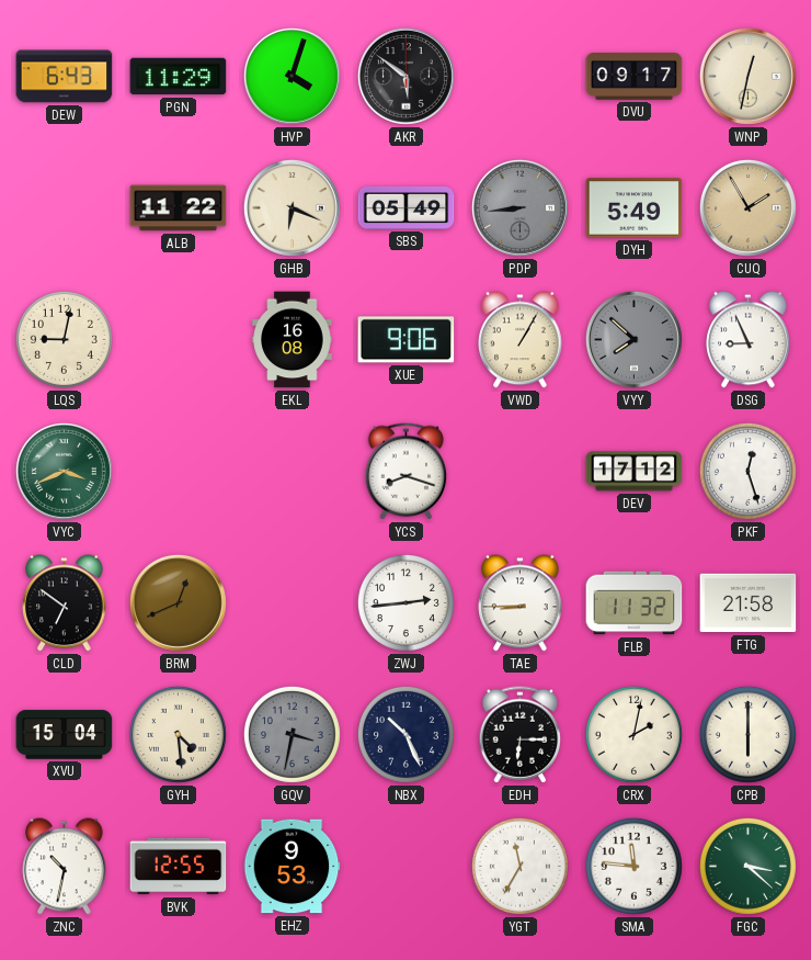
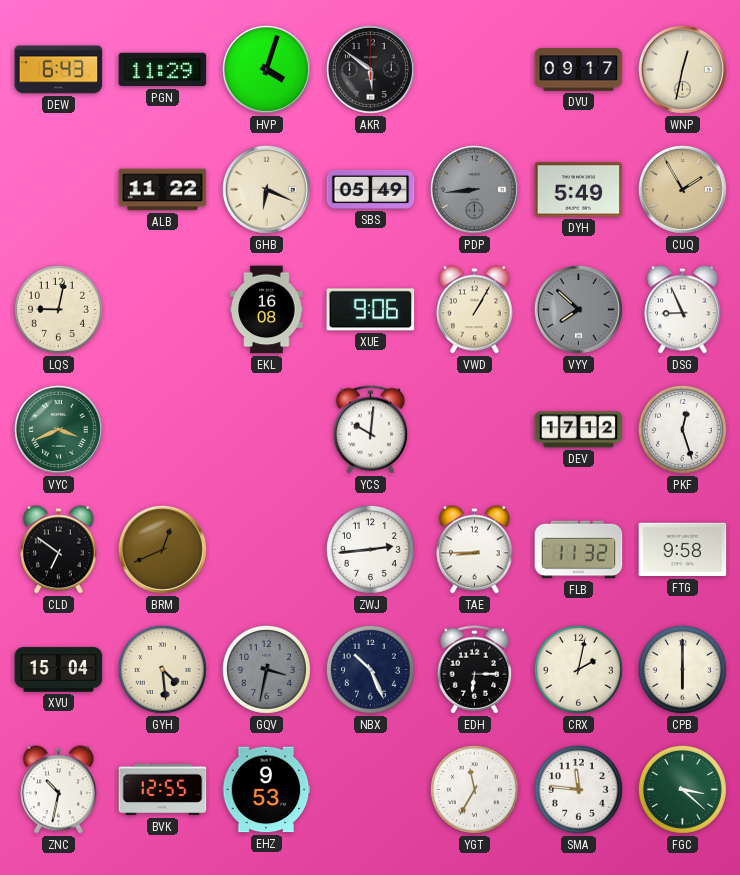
YCS: 8:18 -> 10:01
FTG: 21:58 -> 9:58
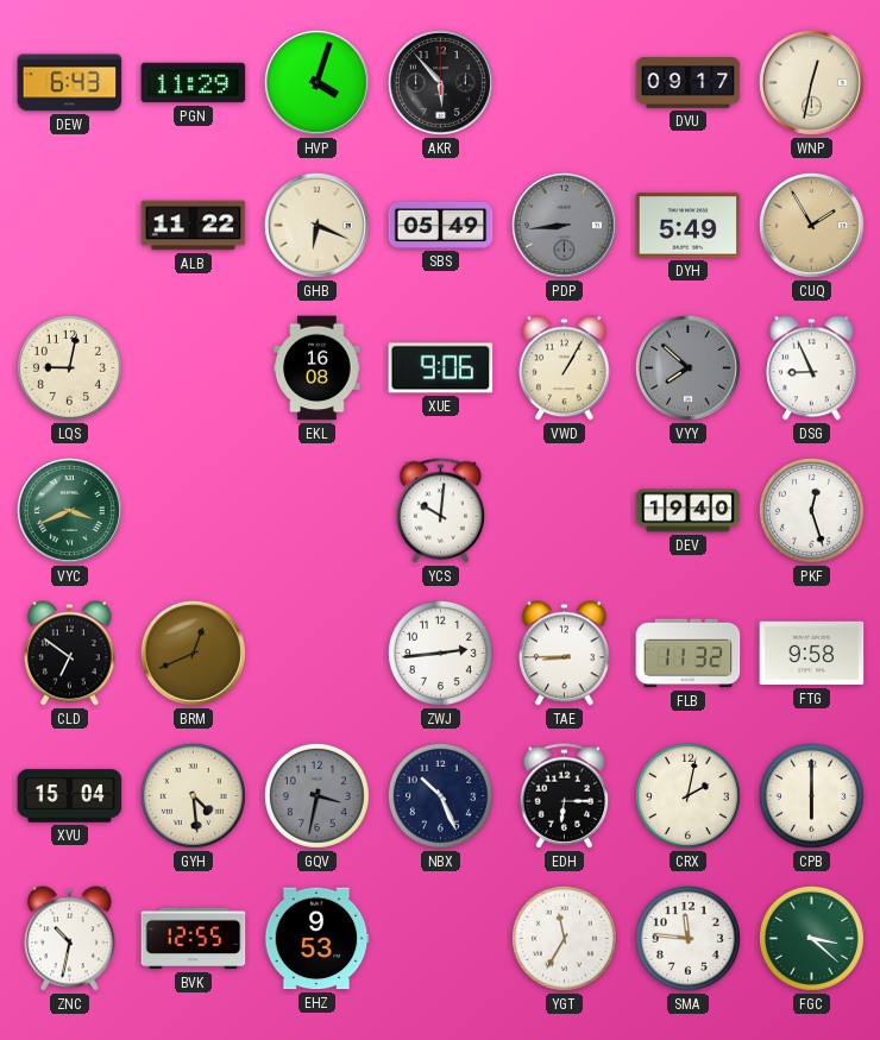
AKR: 5:51 -> 5:53
DEV: 17:12 -> 19:40
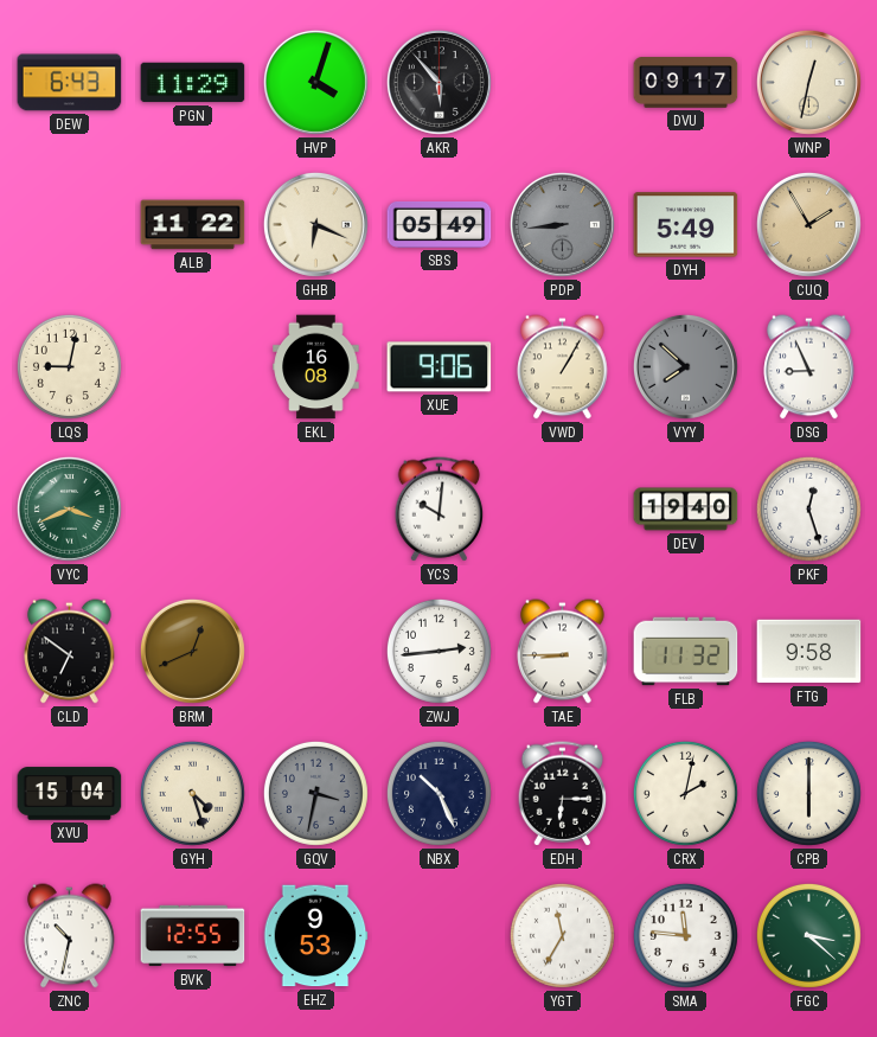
GYH: 4:29 -> 4:27
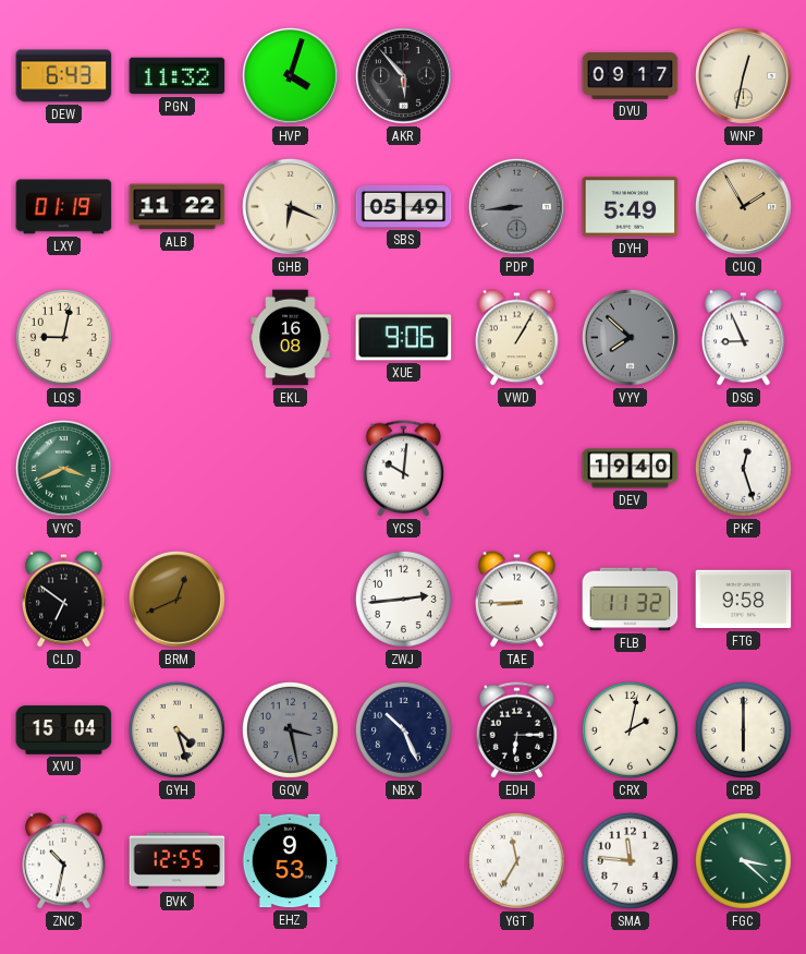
PGN: 11:29 -> 11:32
LXY: none -> 01:19
GQV: 3:32 -> 3:28
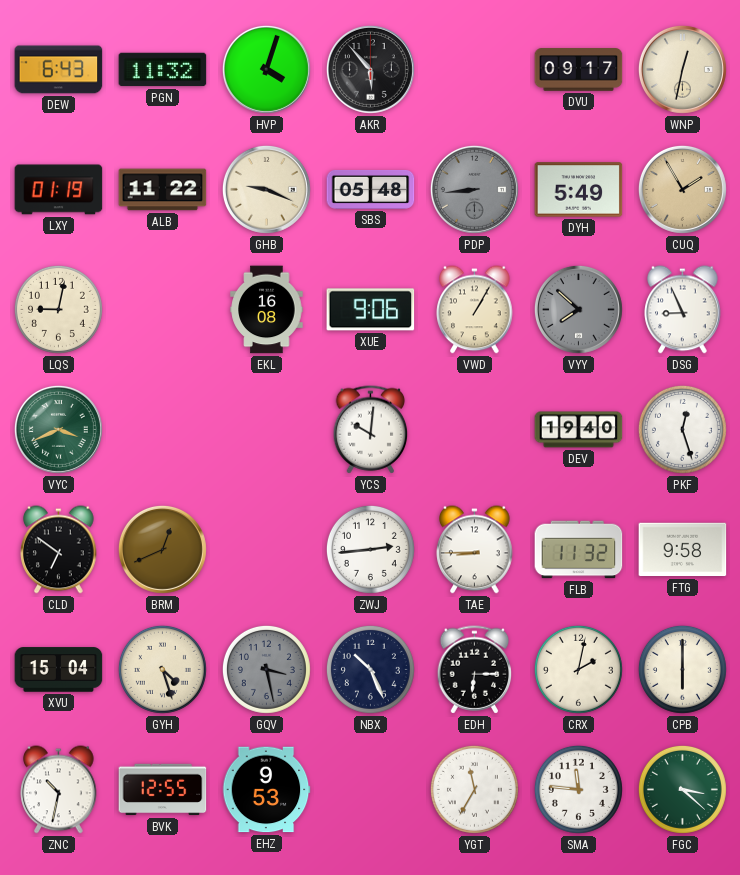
GHB: 6:19 -> 9:19
SBS: 05:49 -> 05:48
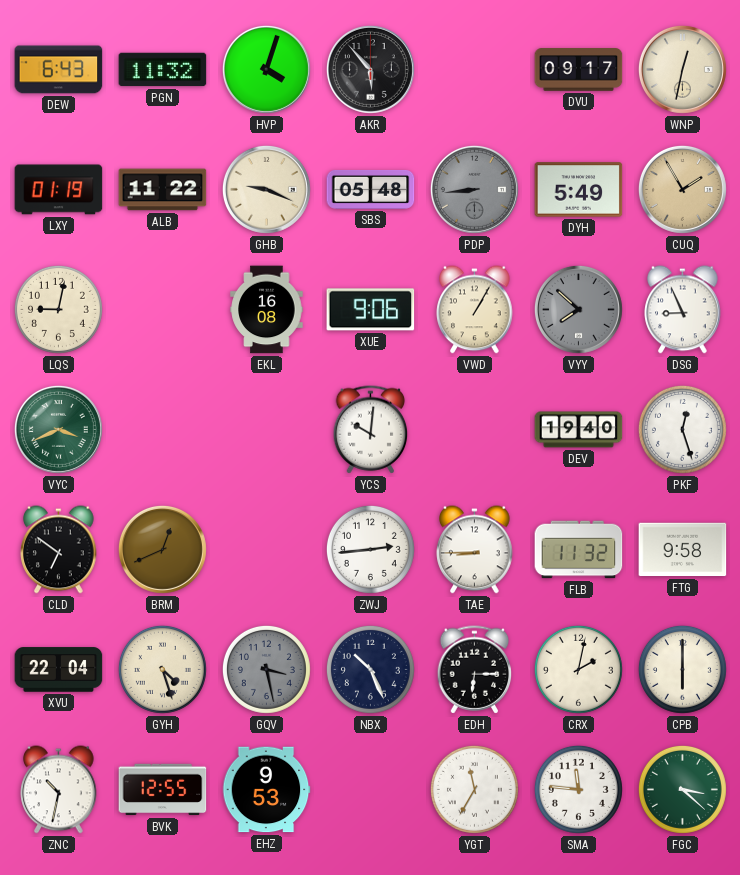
XVU: 15:04 -> 22:04
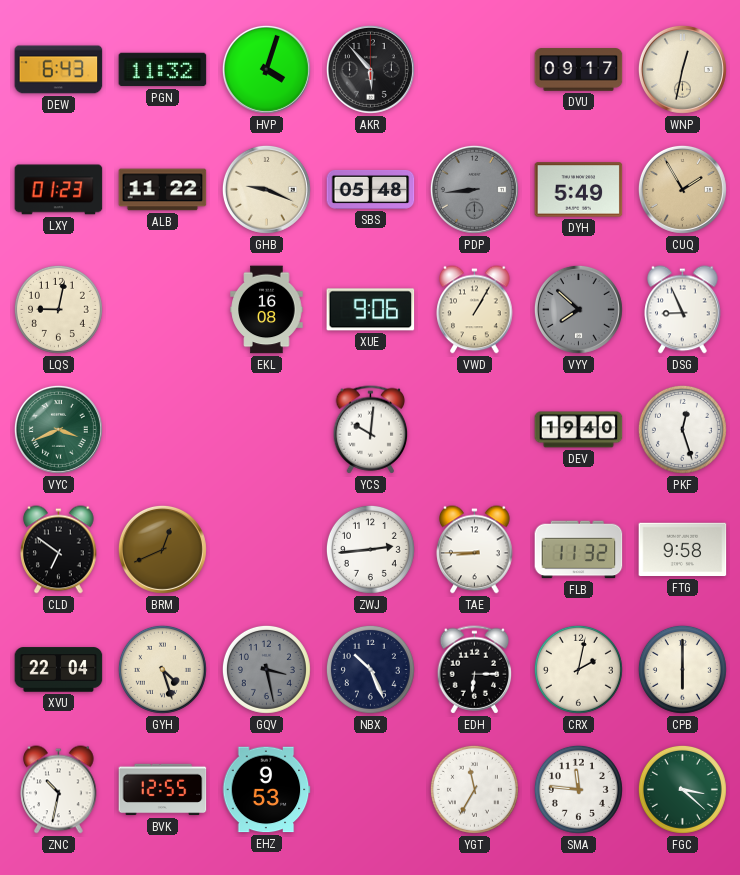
LXY: 01:19 -> 01:23
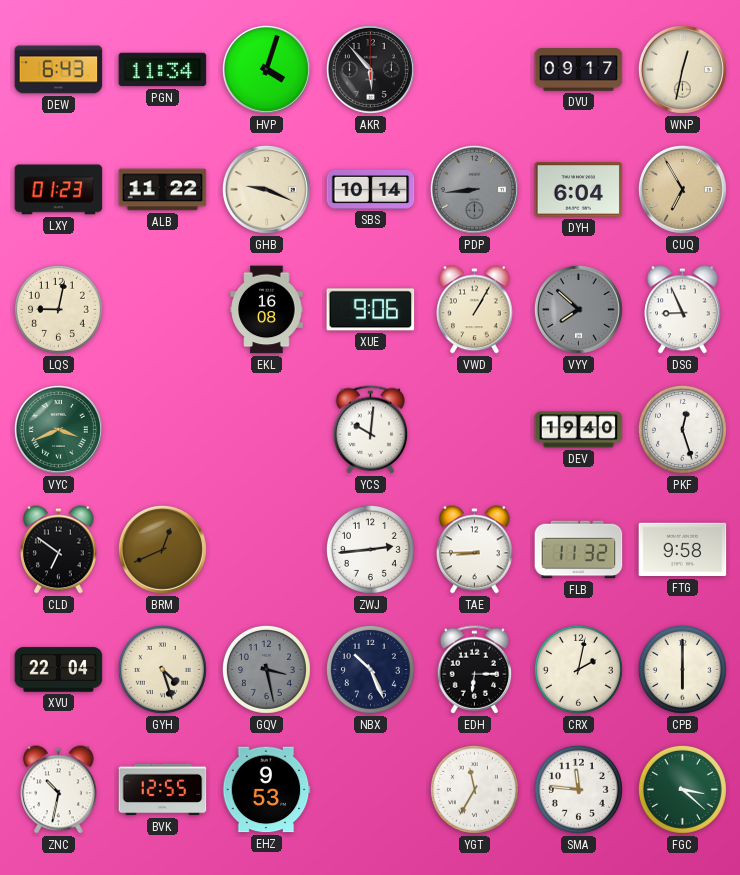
PGN: 11:32 -> 11:34
SBS: 05:48 -> 10:14
DYH: 5:49 -> 6:04
CUQ: 1:55 -> 6:55
